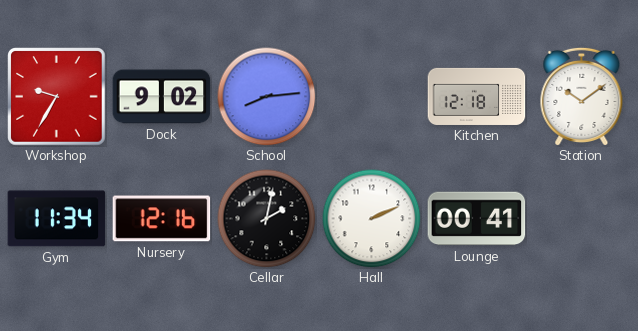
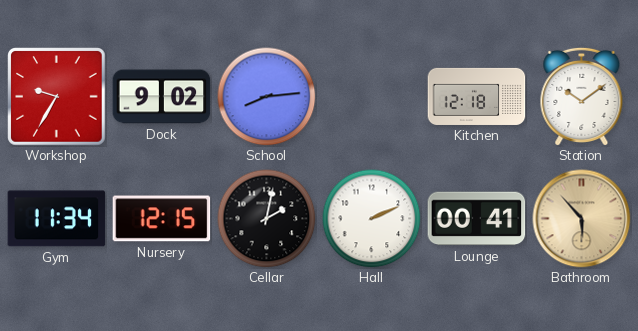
Nursery: 12:16 -> 12:15
Bathroom: none -> 5:53
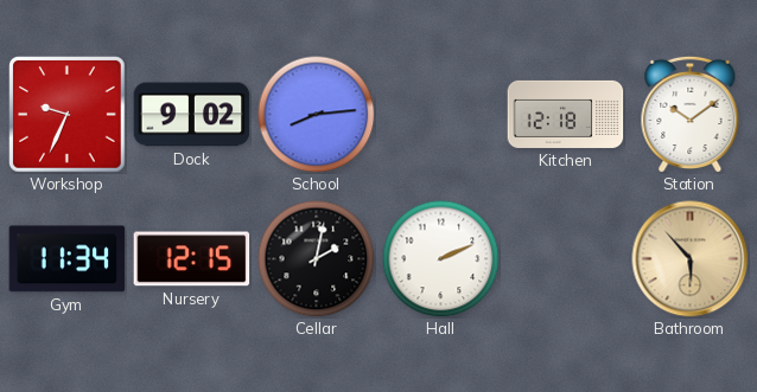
Workshop: 9:35 -> 9:34
Lounge: 00:41 -> none
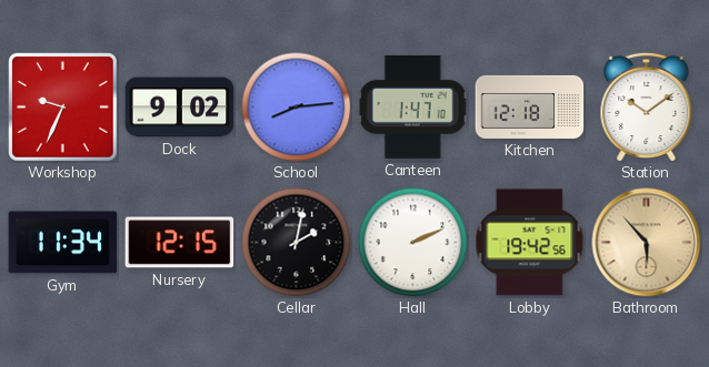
Canteen: none -> 1:47
Lobby: none -> 19:42
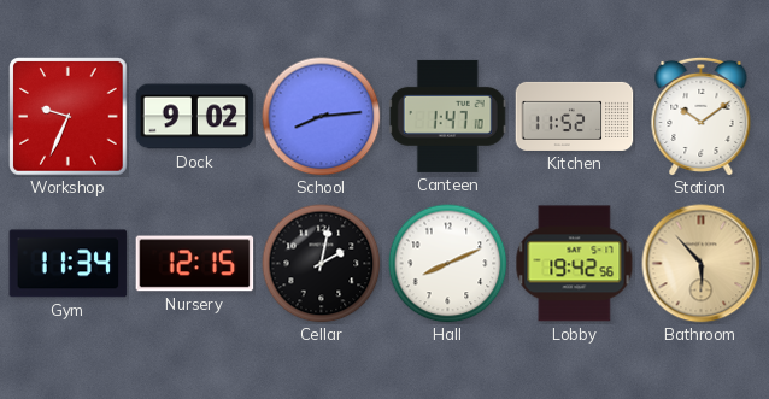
Kitchen: 12:18 -> 11:52
Hall: 2:11 -> 8:11
